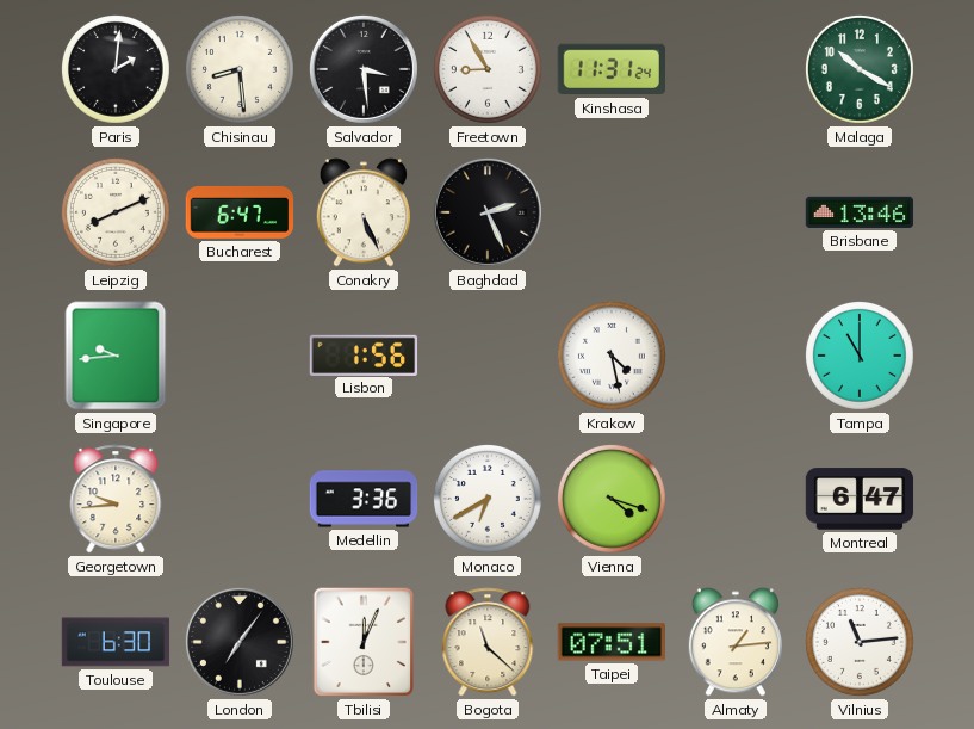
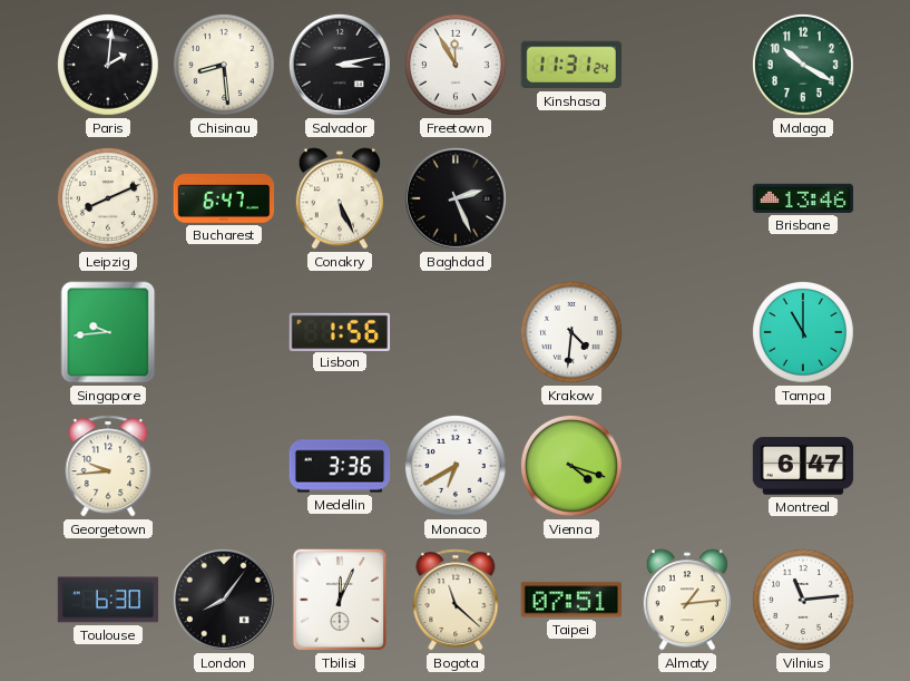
Salvador: 3:29 -> 3:13
Freetown: 8:55 -> 11:55
Krakow: 4:28 -> 4:31
London: 7:06 -> 8:06
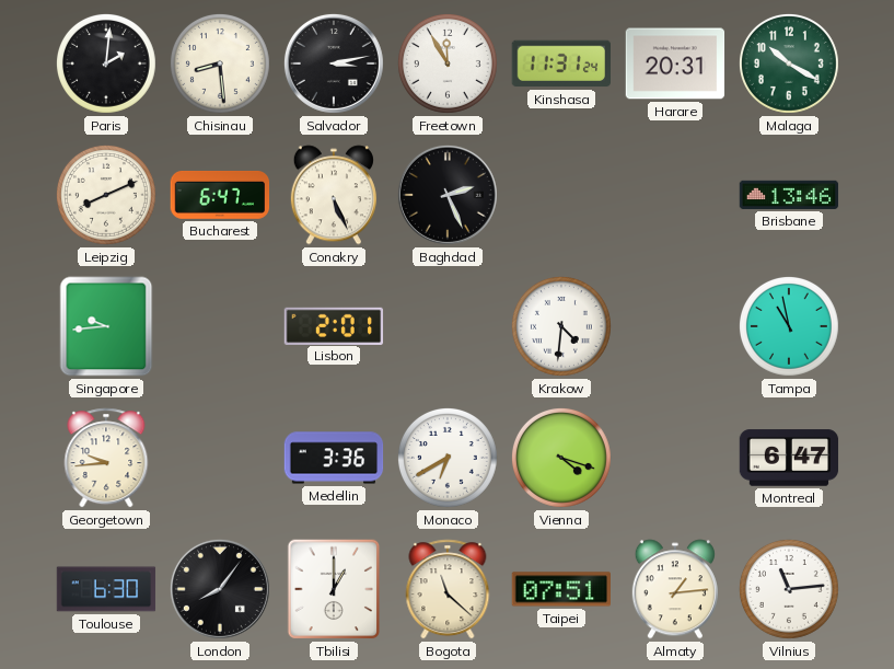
Harare: none -> 20:31
Lisbon: 1:56 -> 2:01
Tampa: 11:00 -> 10:58
Tbilisi: 12:04 -> 1:00
